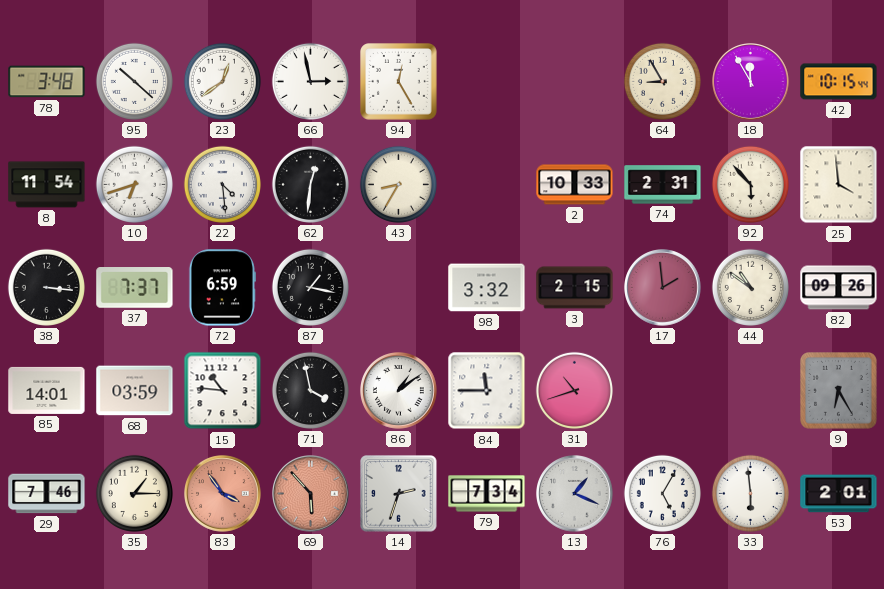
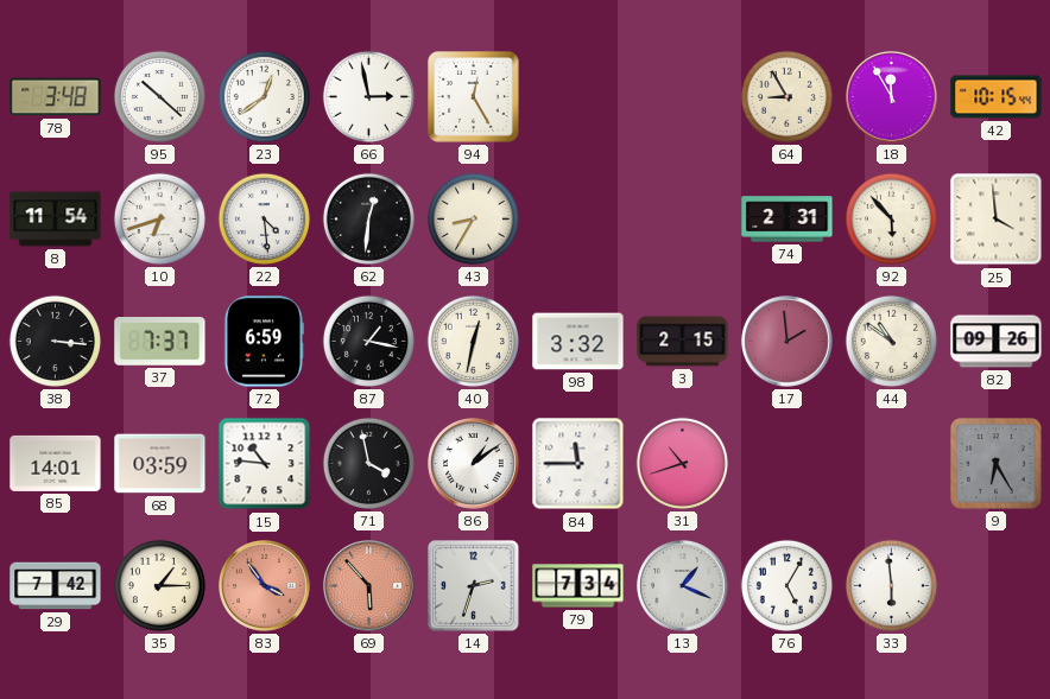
2: 10:33 -> none
40: none -> 12:32
29: 7:46 -> 7:42
53: 2:01 -> none
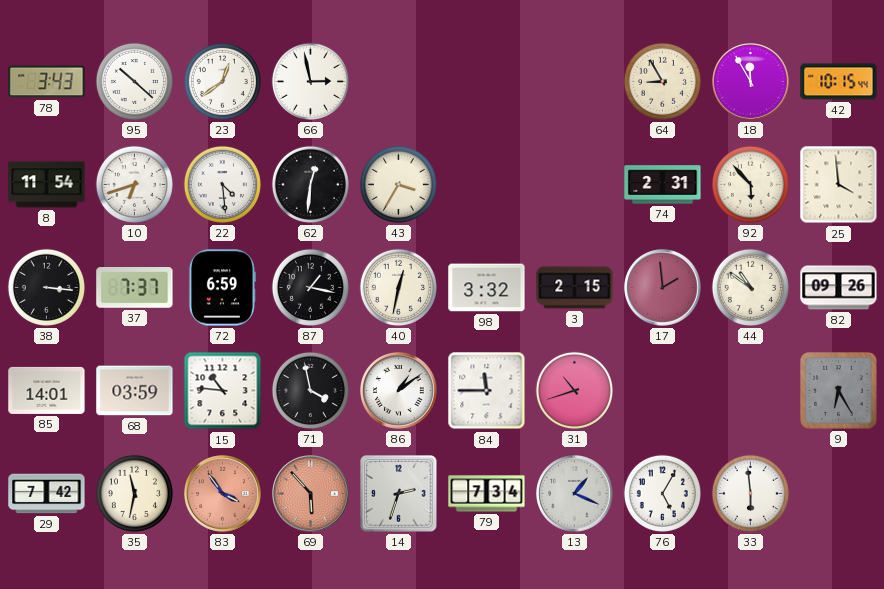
78: 3:48 -> 3:43
94: 12:25 -> none
43: 8:35 -> 3:35
35: 1:15 -> 11:32
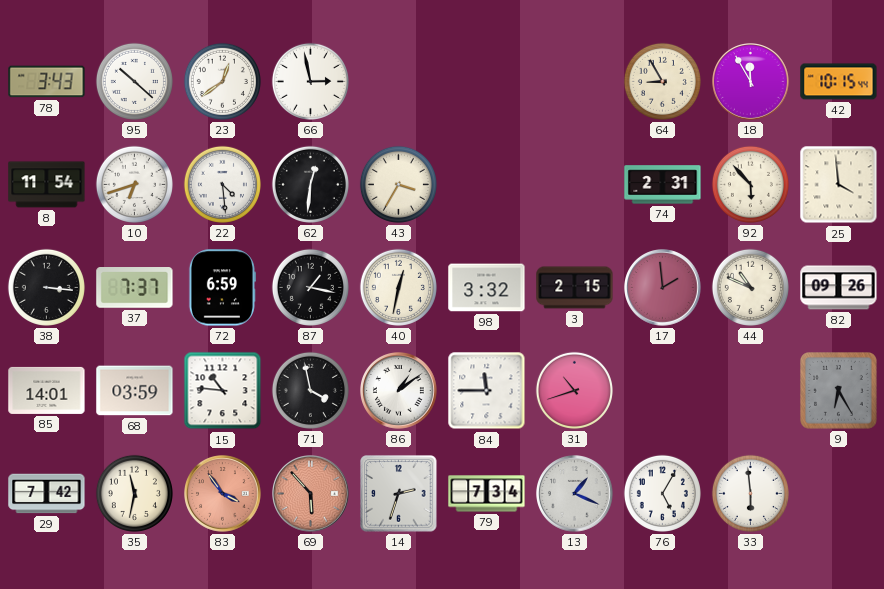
44: 10:51 -> 10:49
